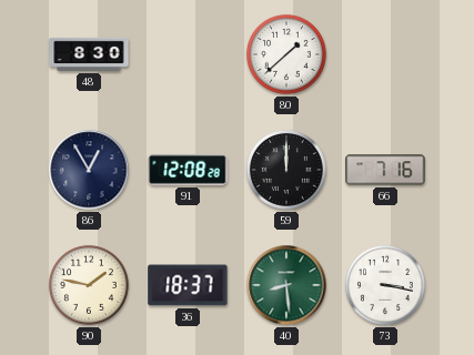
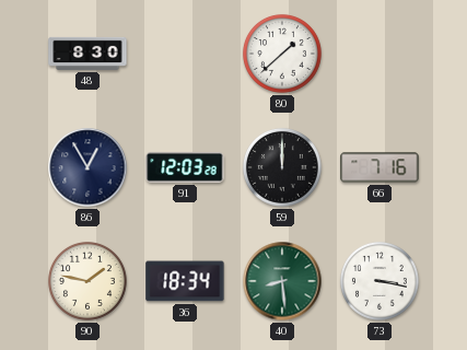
91: 12:08 -> 12:03
36: 18:37 -> 18:34
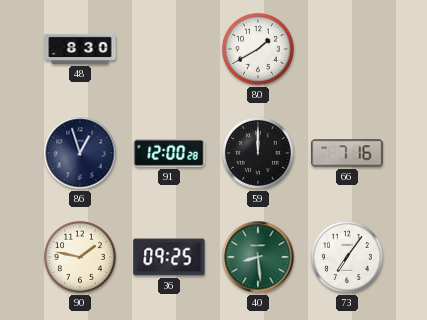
80: 1:38 -> 1:40
86: 12:55 -> 12:57
91: 12:03 -> 12:00
36: 18:34 -> 09:25
73: 3:17 -> 7:06
